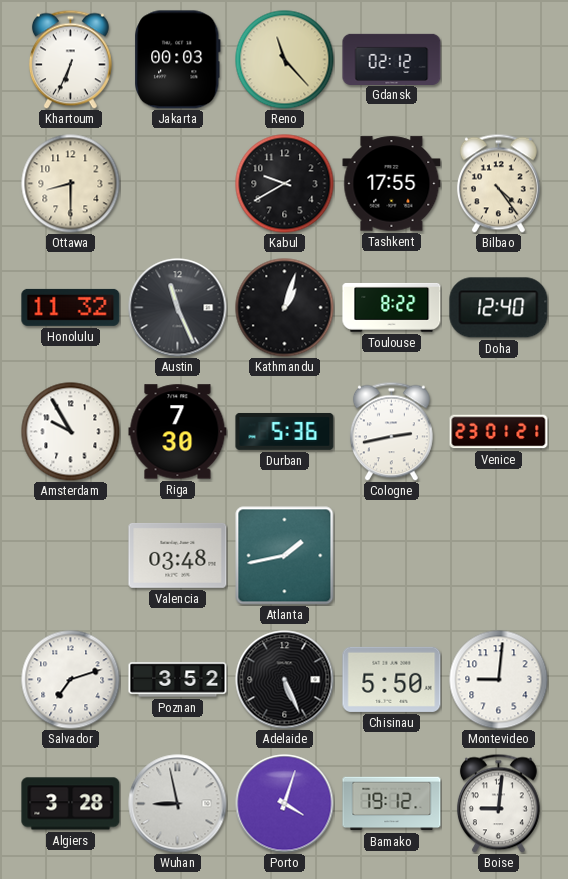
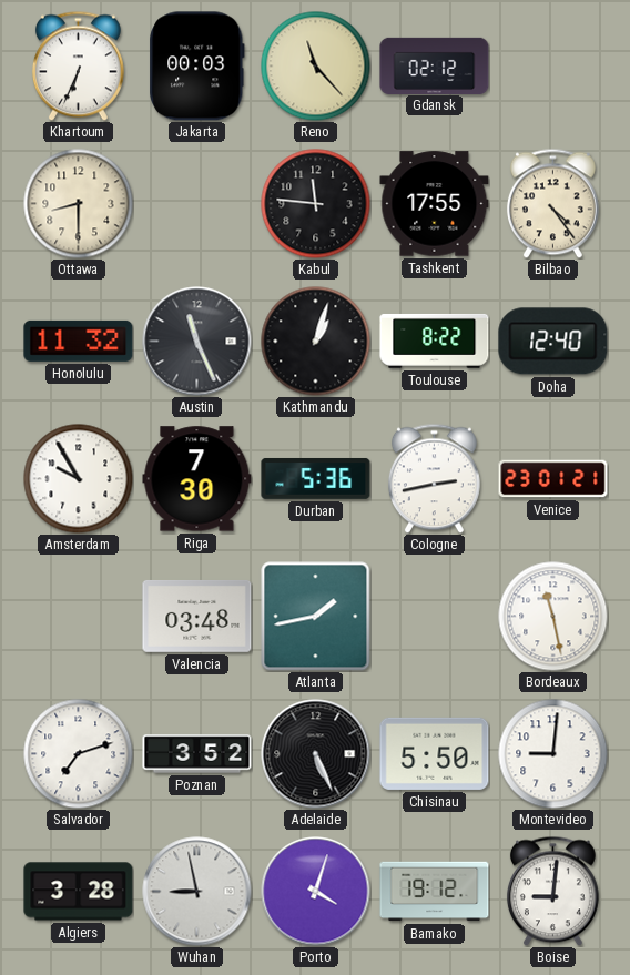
Kabul: 9:40 -> 11:46
Bordeaux: none -> 11:28
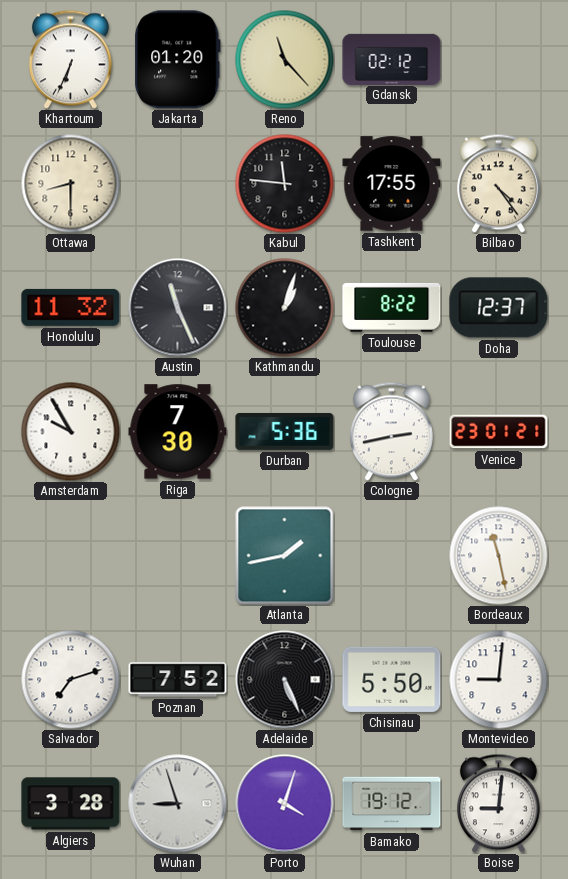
Jakarta: 00:03 -> 01:20
Doha: 12:40 -> 12:37
Valencia: 03:48 -> none
Poznan: 3:52 -> 7:52
Wuhan: 8:58 -> 8:57
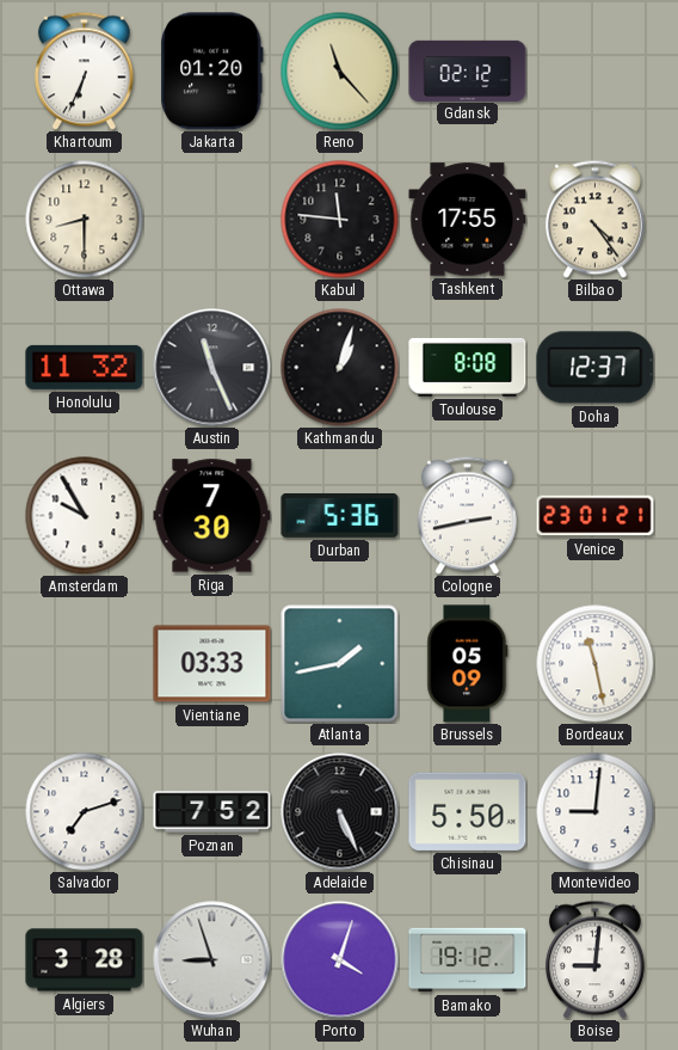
Toulouse: 8:22 -> 8:08
Vientiane: none -> 03:33
Brussels: none -> 05:09
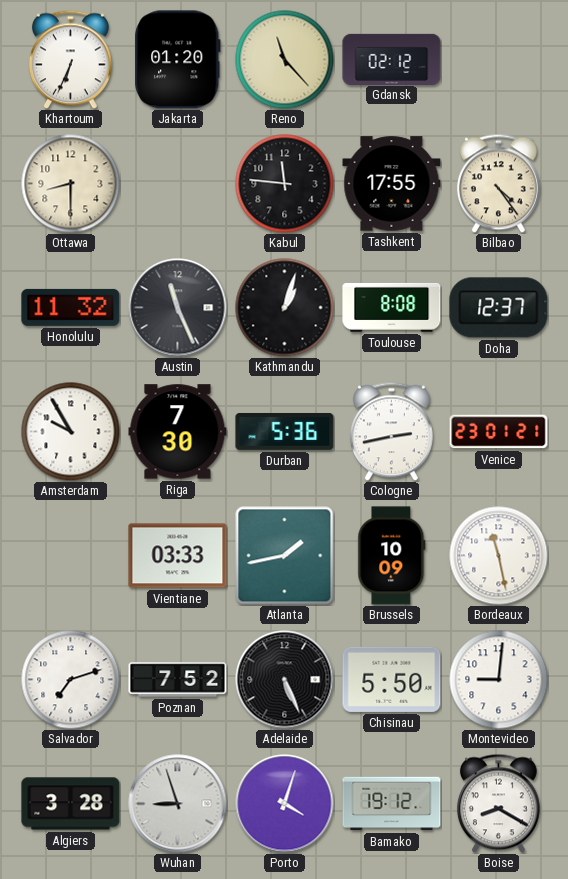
Brussels: 05:09 -> 10:09
Boise: 9:01 -> 8:20
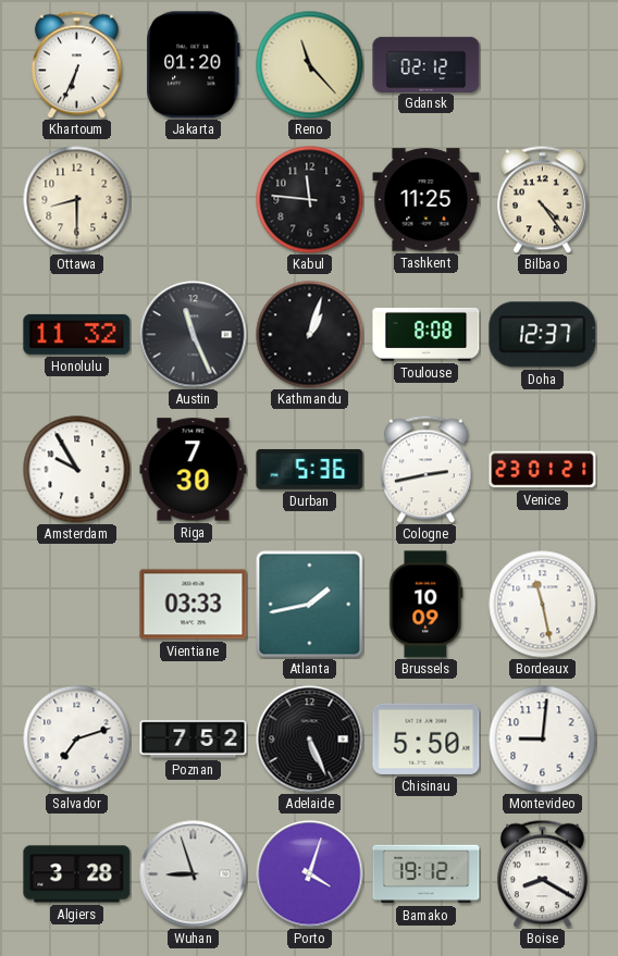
Tashkent: 17:55 -> 11:25
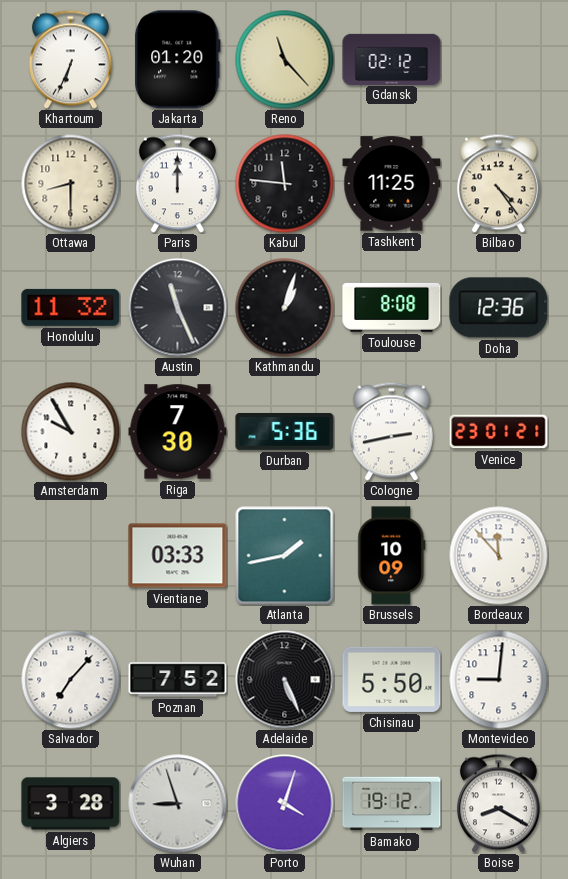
Paris: none -> 12:00
Doha: 12:37 -> 12:36
Bordeaux: 11:28 -> 11:53
Salvador: 7:12 -> 7:07
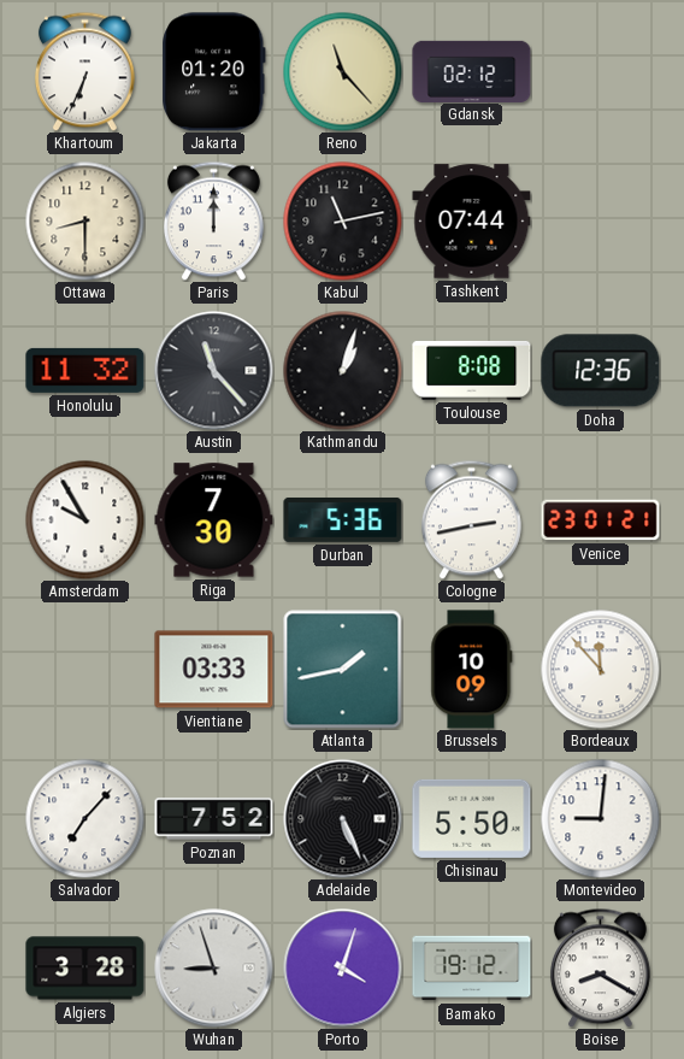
Kabul: 11:46 -> 11:13
Tashkent: 11:25 -> 07:44
Bilbao: 4:24 -> none
Austin: 11:26 -> 11:23
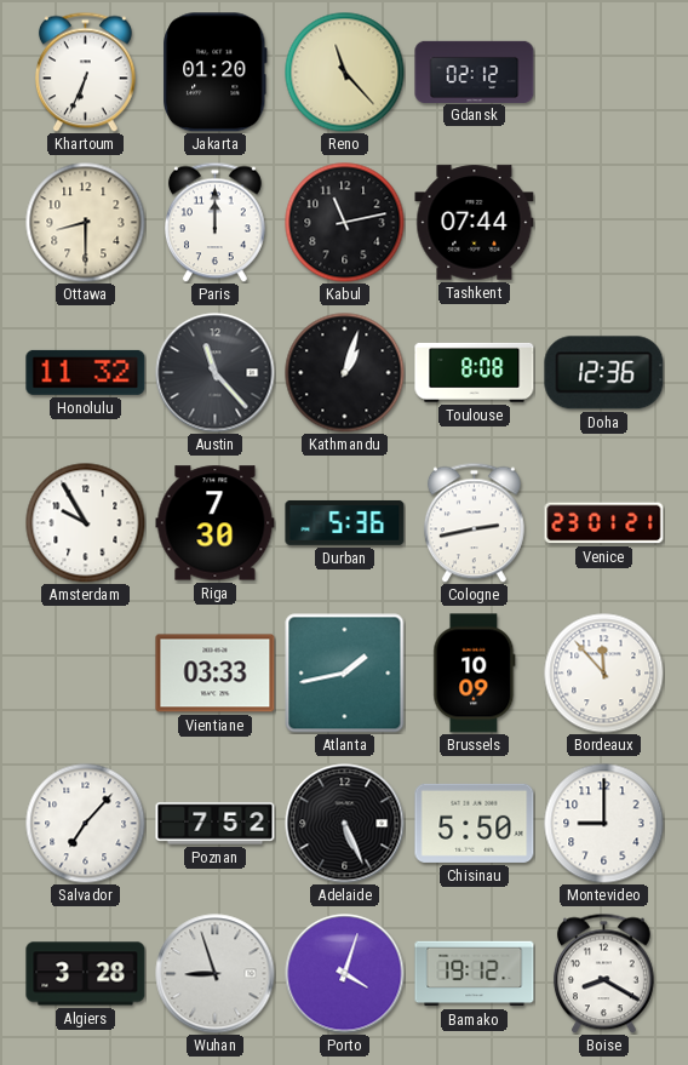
Montevideo: 9:01 -> 9:00
